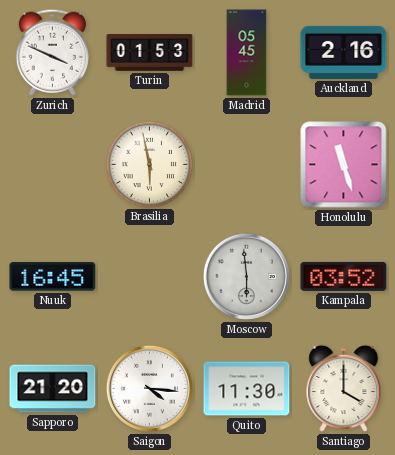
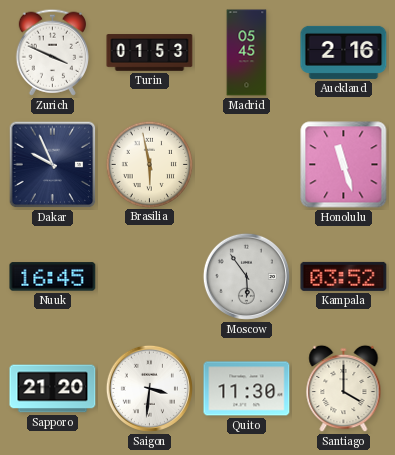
Dakar: none -> 9:56
Moscow: 5:59 -> 5:54
Saigon: 4:16 -> 3:31
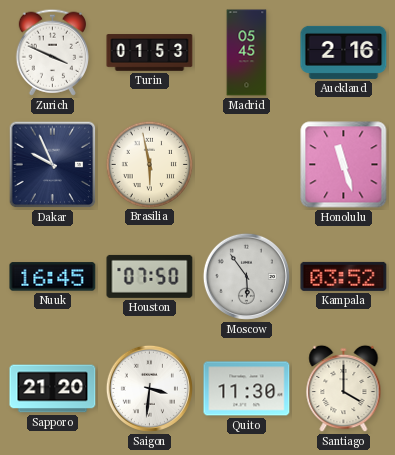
Houston: none -> 07:50
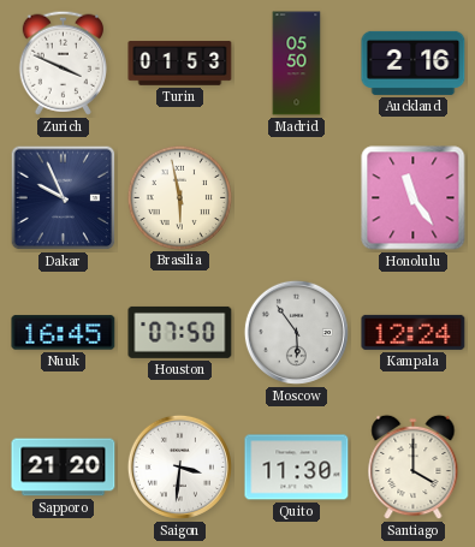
Madrid: 05:45 -> 05:50
Honolulu: 11:27 -> 11:24
Kampala: 03:52 -> 12:24
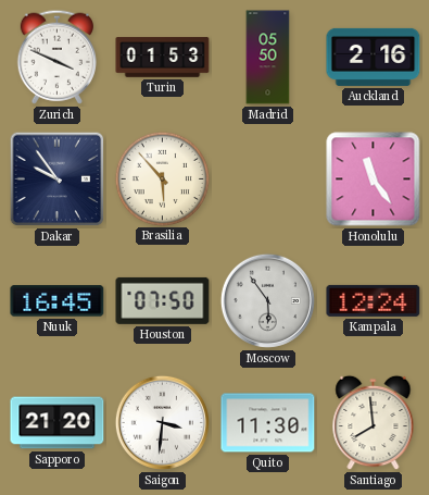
Dakar: 9:56 -> 9:54
Brasilia: 5:58 -> 5:53
Santiago: 4:00 -> 7:59
